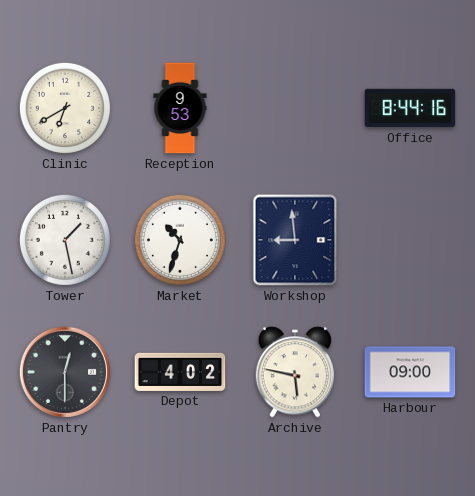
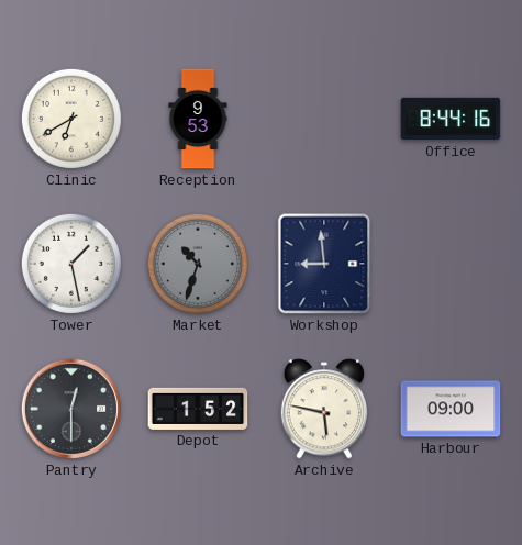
Market dial: white -> grey
Depot: 4:02 -> 1:52
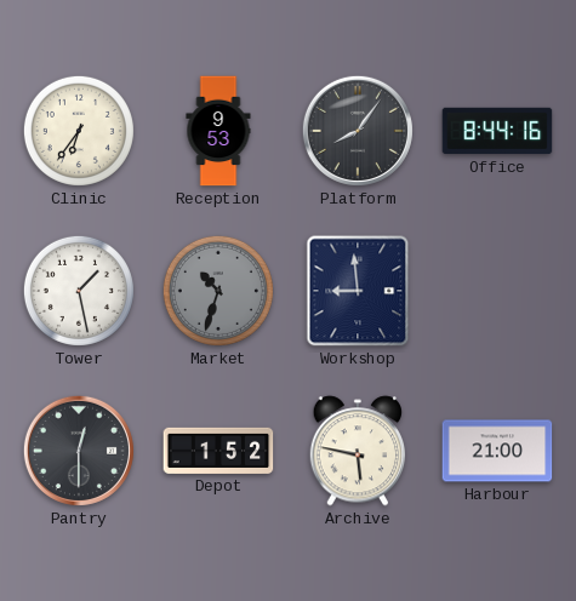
Clinic: 6:40 -> 6:36
Platform: none -> 8:06
Harbour: 09:00 -> 21:00
